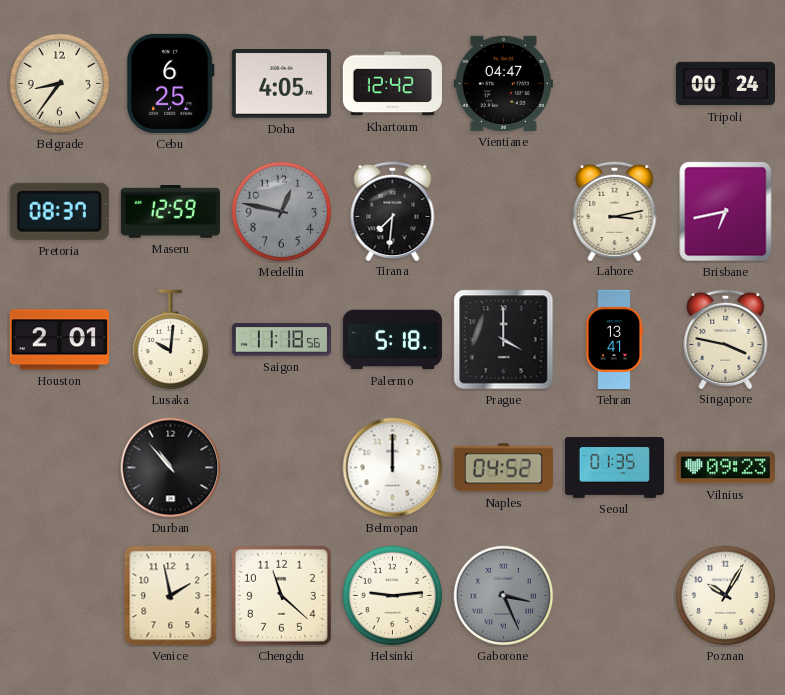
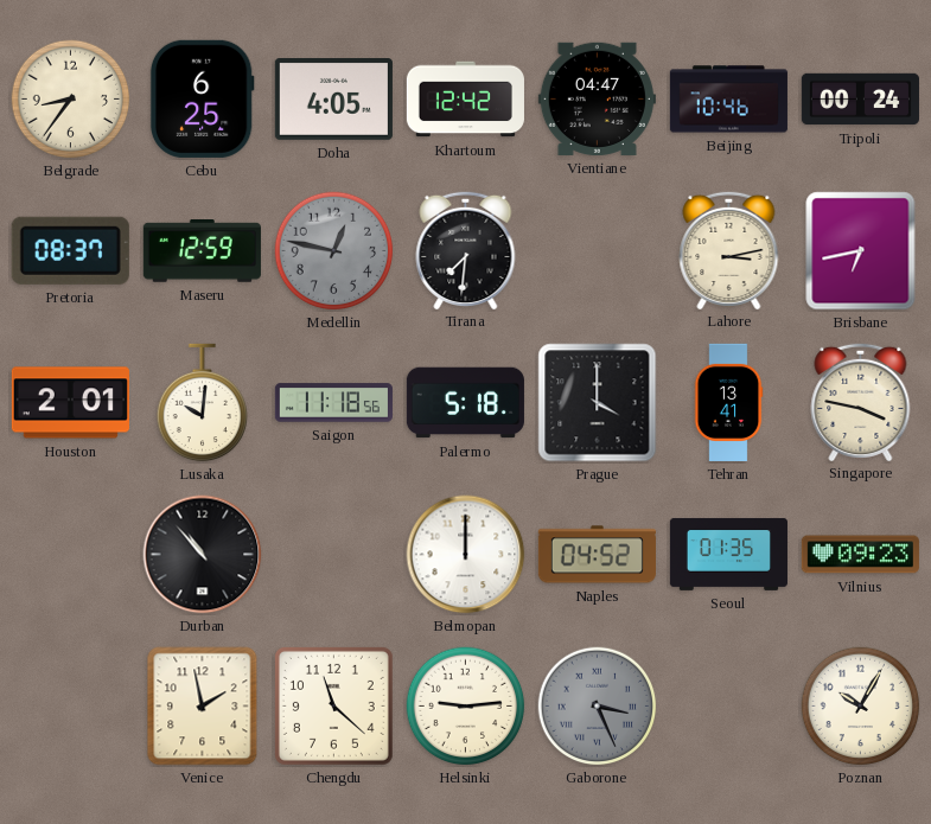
Beijing: none -> 10:46
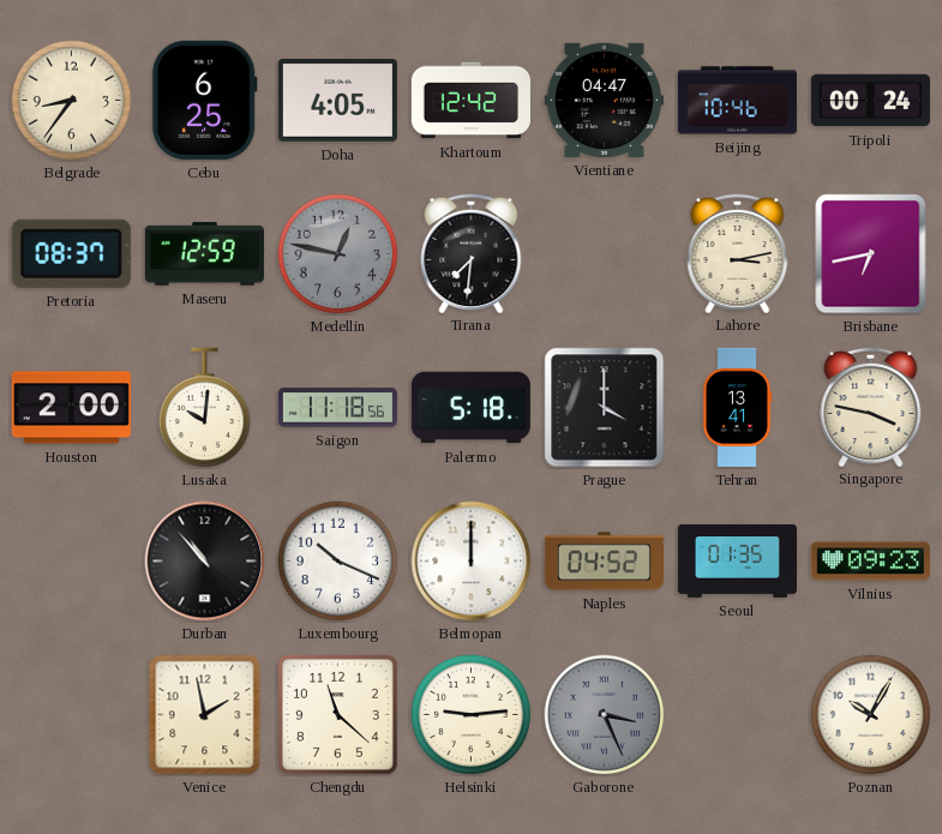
Houston: 2:01 -> 2:00
Luxembourg: none -> 10:19
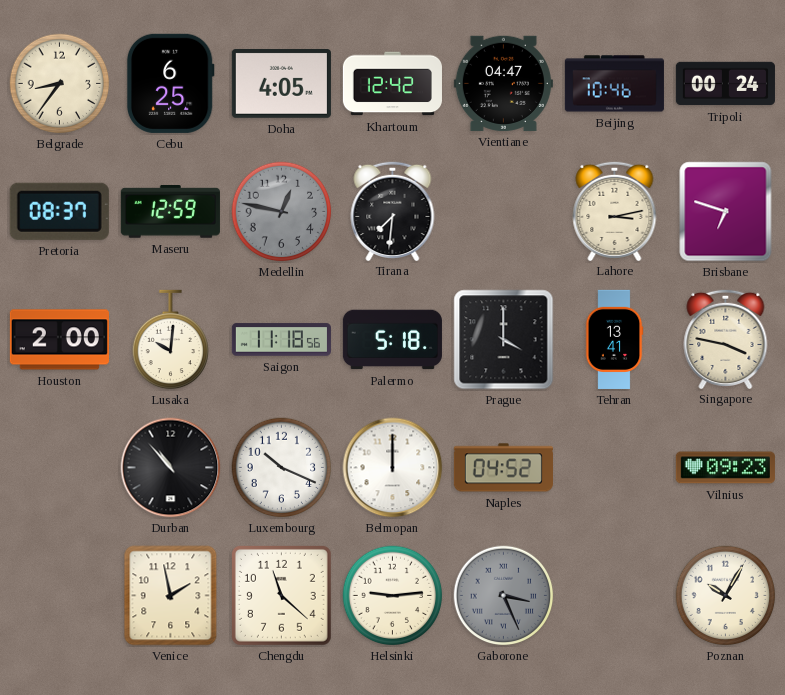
Brisbane: 6:43 -> 6:48
Seoul: 01:35 -> none
